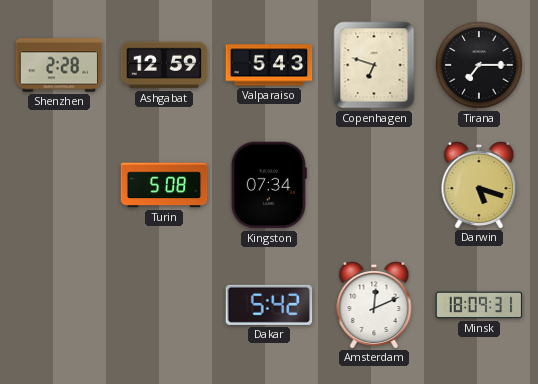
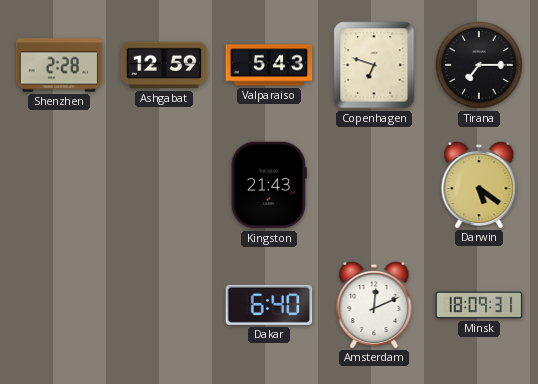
Turin: 5:08 -> none
Kingston: 07:34 -> 21:43
Darwin: 5:18 -> 5:21
Dakar: 5:42 -> 6:40
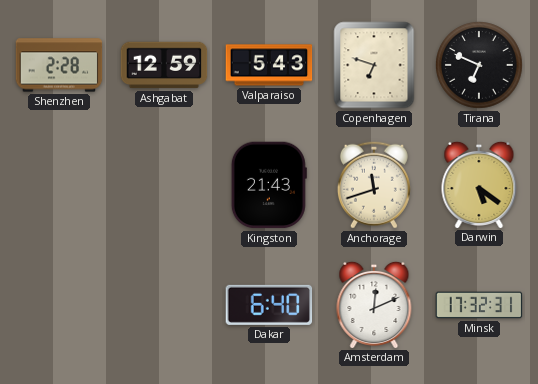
Tirana: 7:15 -> 6:49
Anchorage: none -> 11:42
Minsk: 18:09 -> 17:32
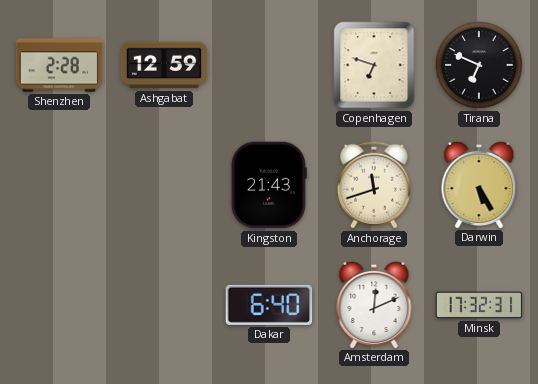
Valparaiso: 5:43 -> none
Darwin: 5:21 -> 5:25
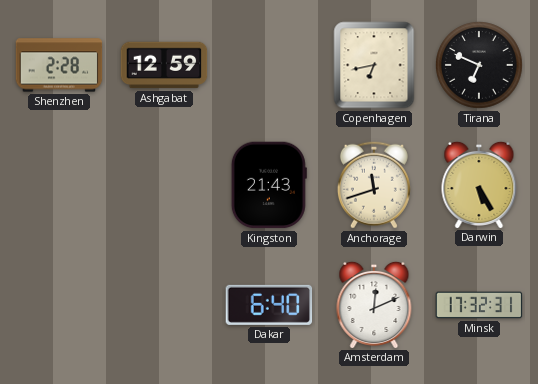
Copenhagen: 6:48 -> 6:43
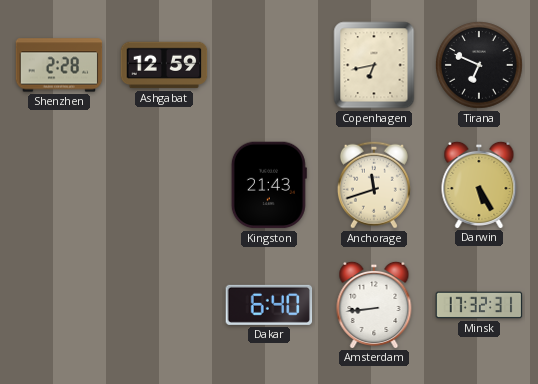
Amsterdam: 12:11 -> 8:44
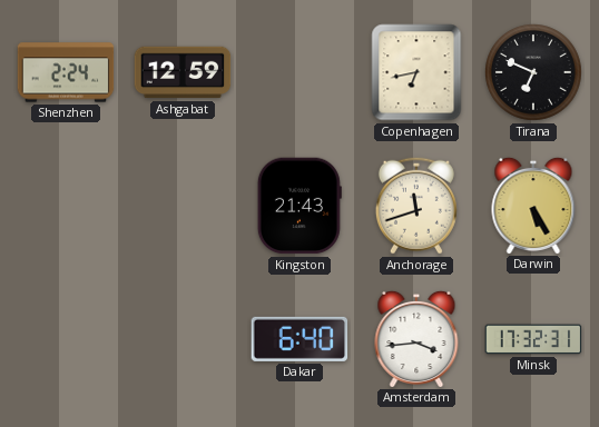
Shenzhen: 2:28 -> 2:24
Amsterdam: 8:44 -> 3:44
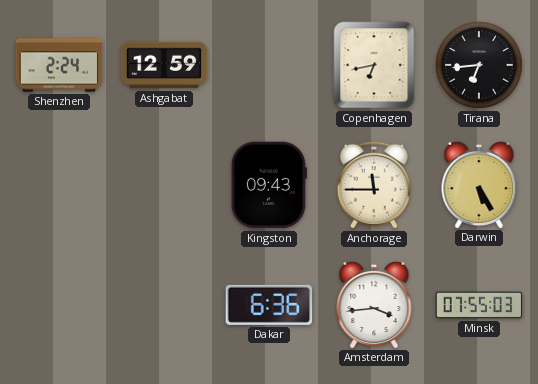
Tirana: 6:49 -> 6:44
Kingston: 21:43 -> 09:43
Anchorage: 11:42 -> 11:45
Dakar: 6:40 -> 6:36
Minsk: 17:32 -> 07:55
